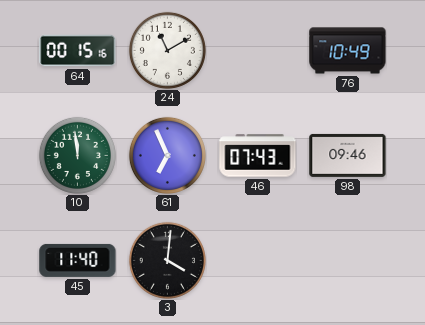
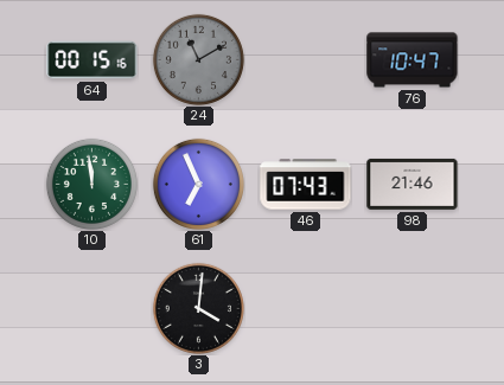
24 dial: white -> grey
76: 10:49 -> 10:47
98: 09:46 -> 21:46
45: 11:40 -> none
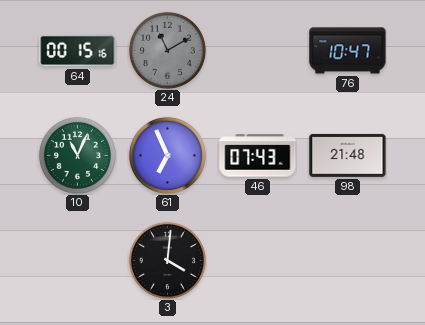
10: 11:59 -> 11:04
98: 21:46 -> 21:48
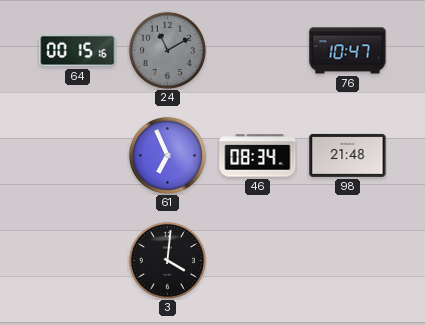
10: 11:04 -> none
46: 07:43 -> 08:34
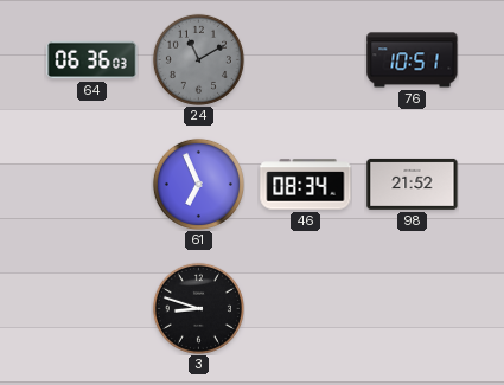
64: 00:15 -> 06:36
76: 10:47 -> 10:51
98: 21:48 -> 21:52
3: 4:01 -> 8:48
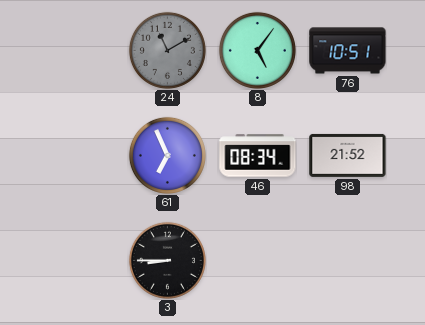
64: 06:36 -> none
8: none -> 5:06
3: 8:48 -> 8:45
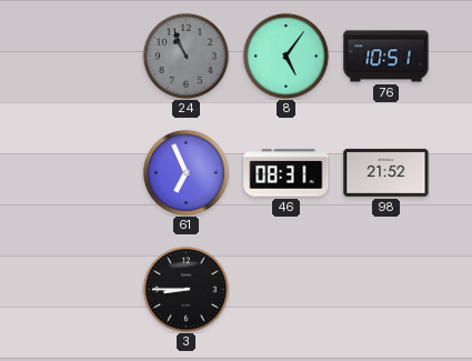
24: 11:10 -> 10:56
46: 08:34 -> 08:31
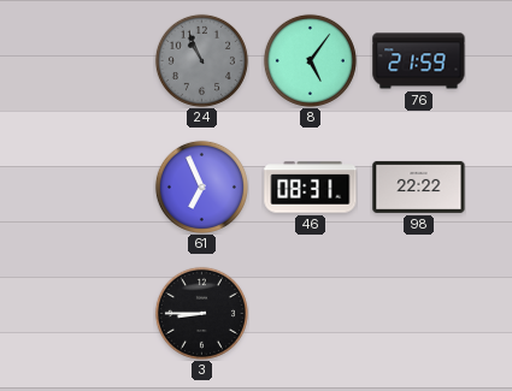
76: 10:51 -> 21:59
98: 21:52 -> 22:22
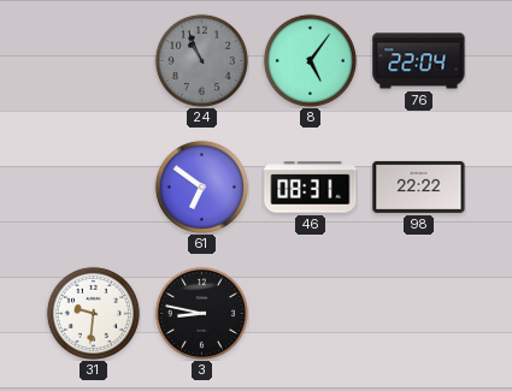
76: 21:59 -> 22:04
61: 6:56 -> 6:51
31: none -> 9:31
3: 8:45 -> 8:47
